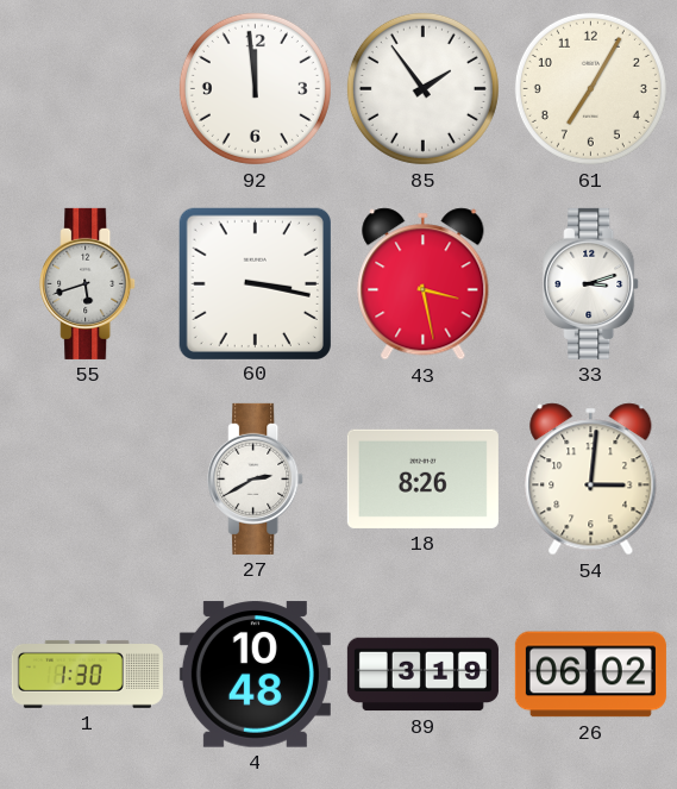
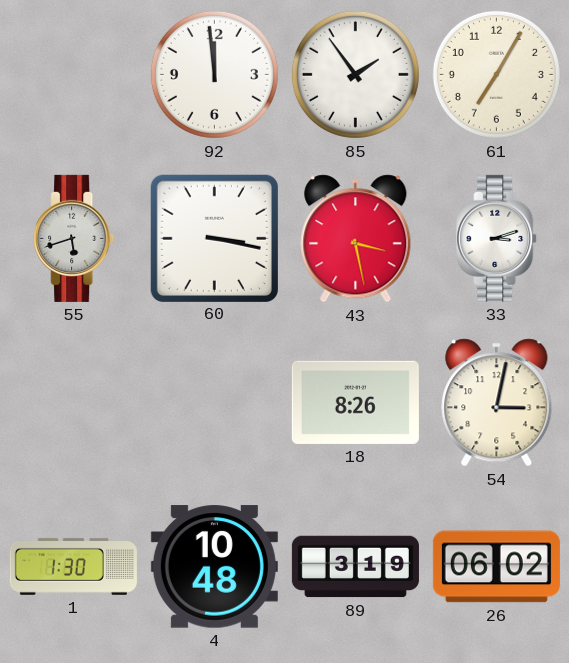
27: 2:40 -> none
54: 3:01 -> 3:02
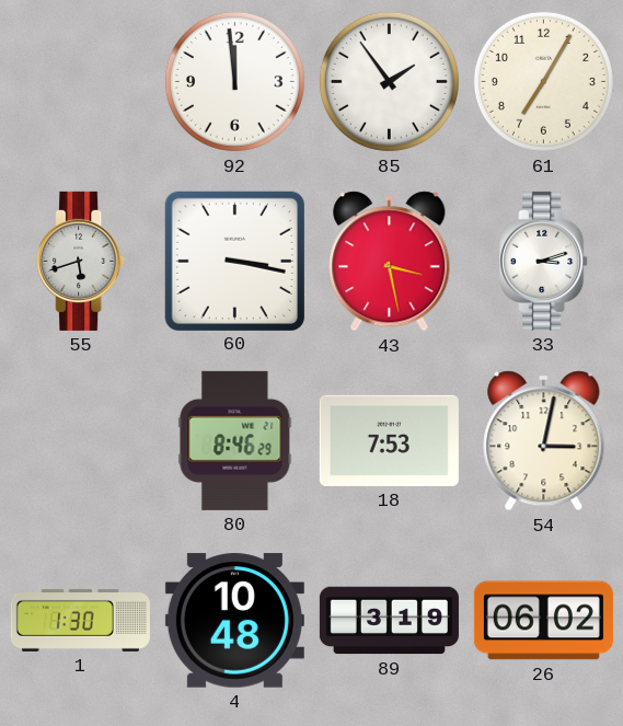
80: none -> 8:46
18: 8:26 -> 7:53
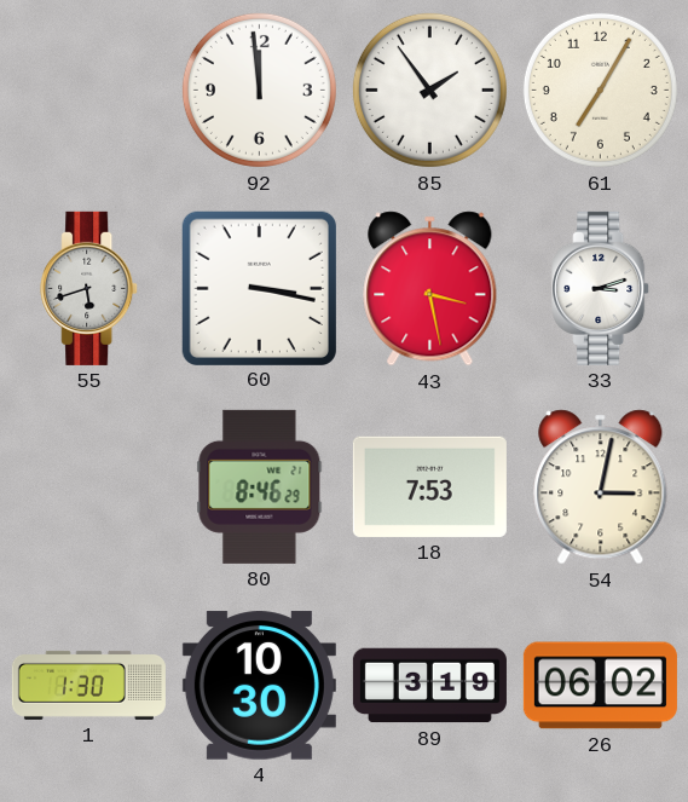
4: 10:48 -> 10:30
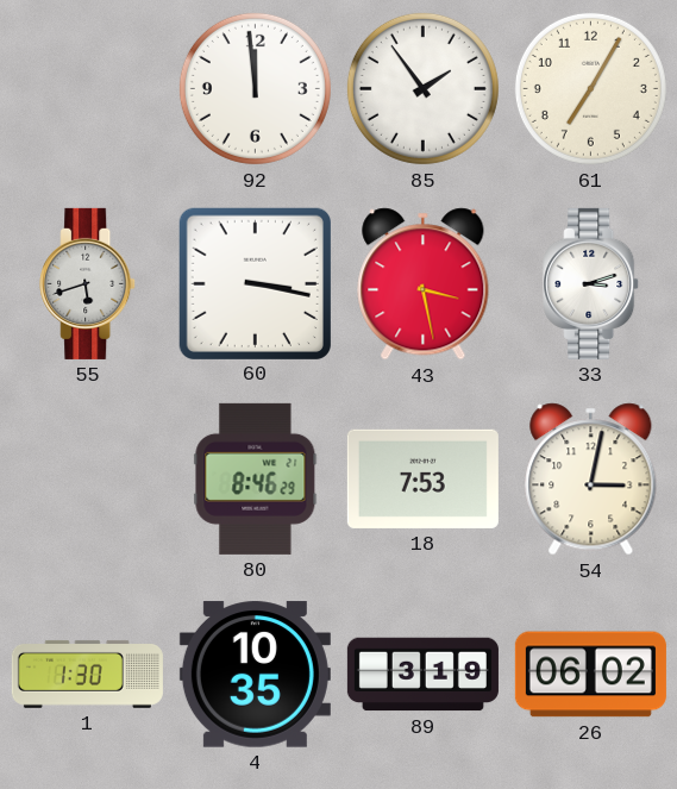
4: 10:30 -> 10:35
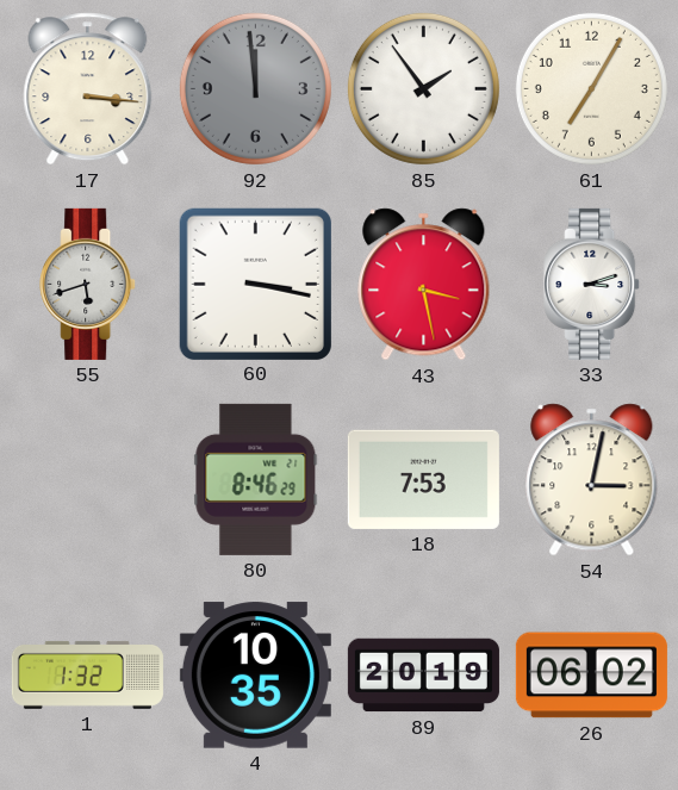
17: none -> 3:16
92 dial: white -> grey
1: 1:30 -> 1:32
89: 3:19 -> 20:19
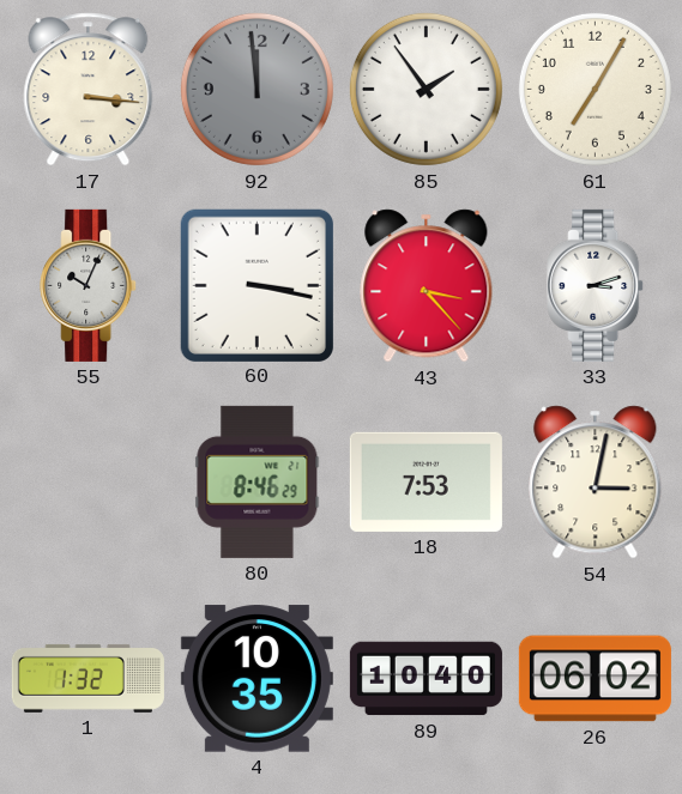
55: 5:42 -> 10:04
43: 3:28 -> 3:23
89: 20:19 -> 10:40
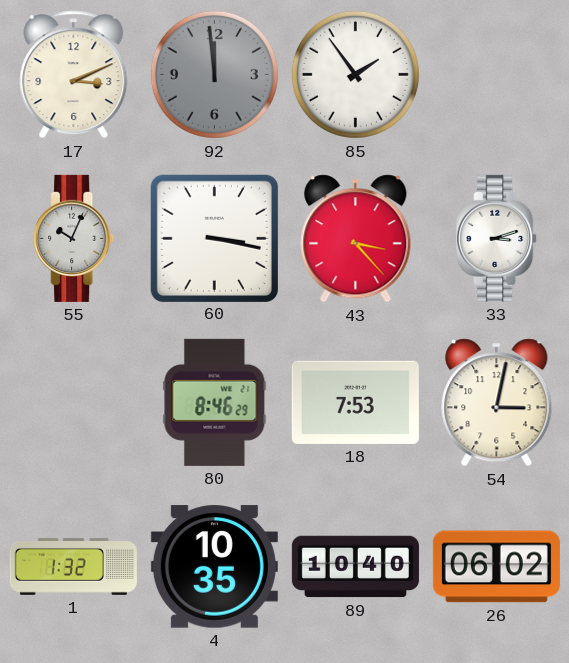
17: 3:16 -> 3:11
61: 7:05 -> none
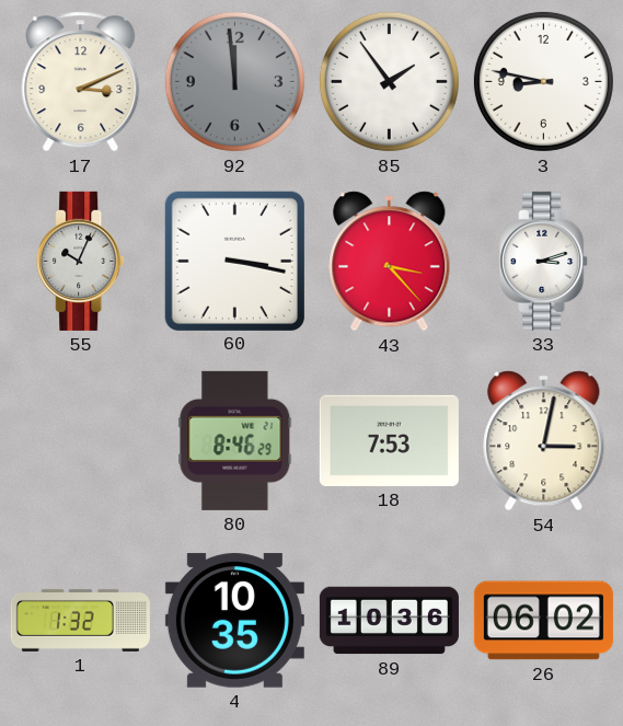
3: none -> 8:47
89: 10:40 -> 10:36
